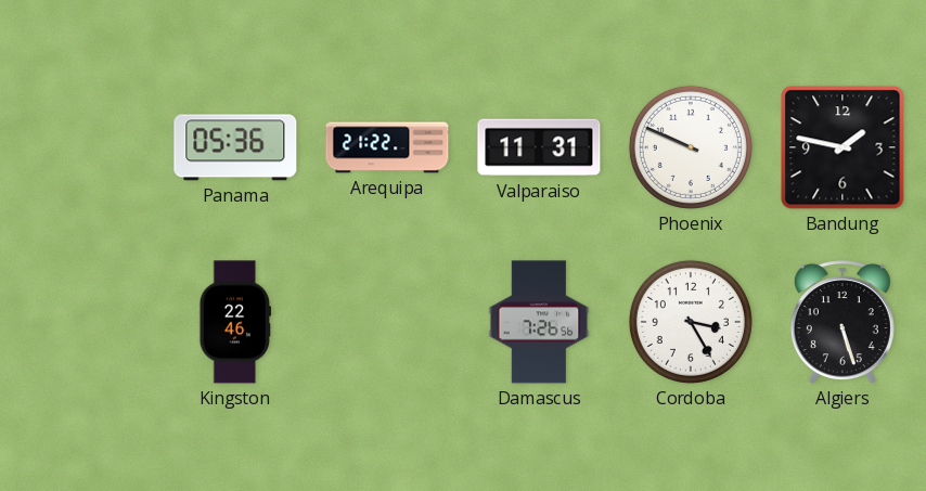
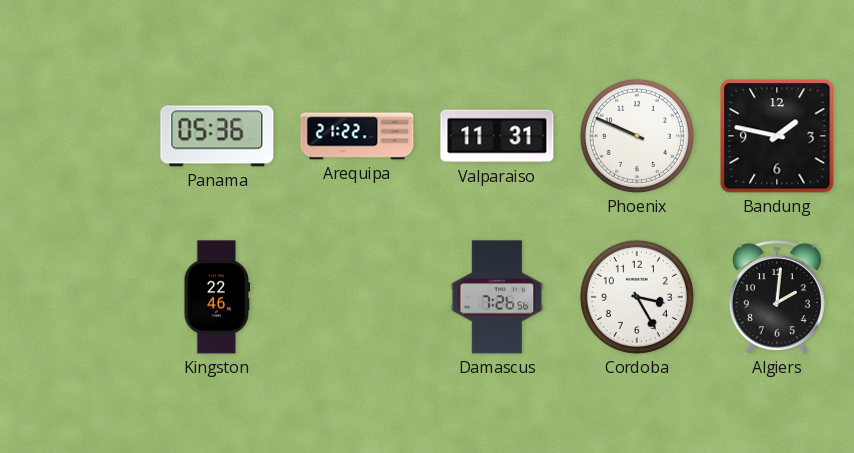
Algiers: 5:27 -> 2:01
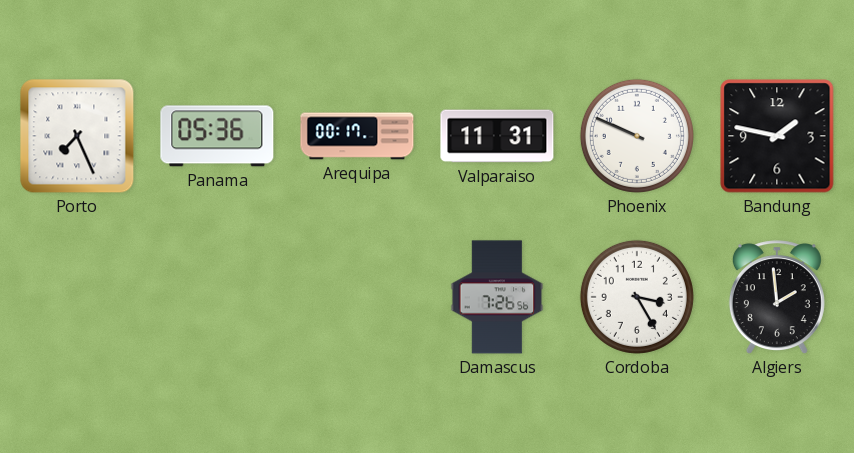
Porto: none -> 7:26
Arequipa: 21:22 -> 00:17
Kingston: 22:46 -> none
Algiers: 2:01 -> 1:59
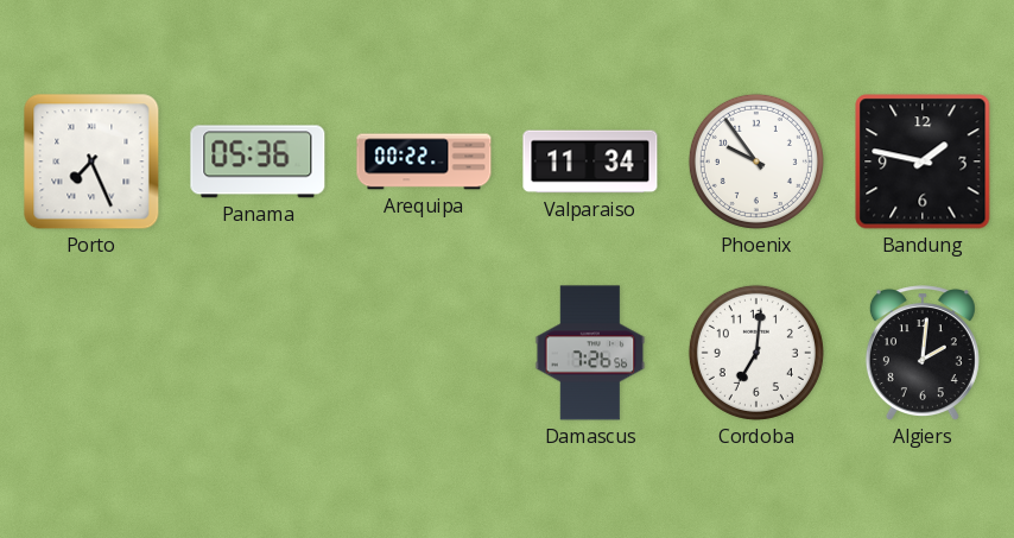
Arequipa: 00:17 -> 00:22
Valparaiso: 11:31 -> 11:34
Phoenix: 9:49 -> 9:54
Cordoba: 3:25 -> 7:01
Algiers: 1:59 -> 2:01
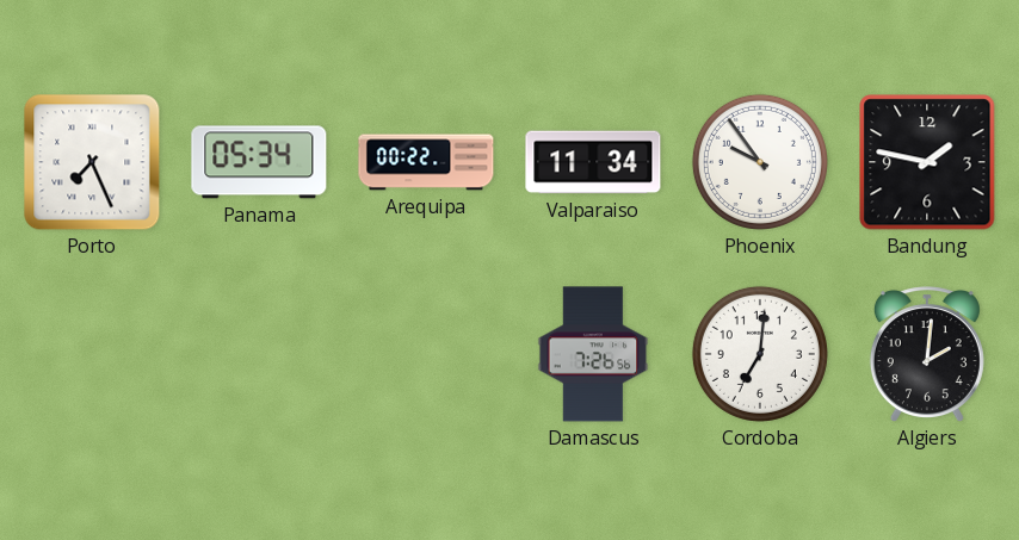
Panama: 05:36 -> 05:34
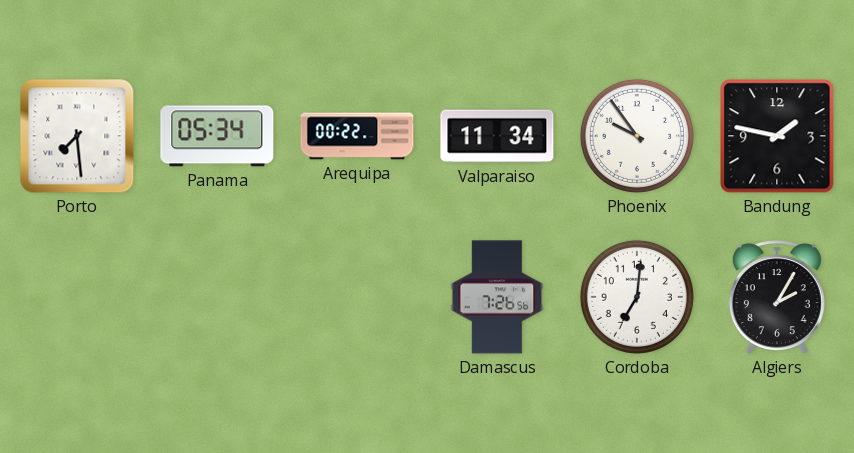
Porto: 7:26 -> 7:29
Algiers: 2:01 -> 2:05
